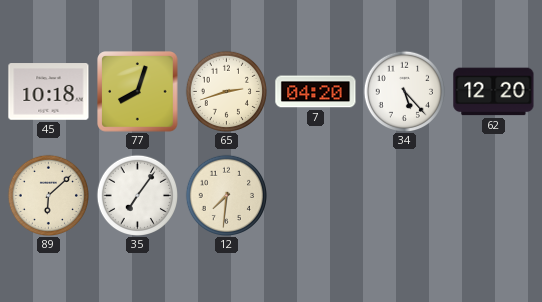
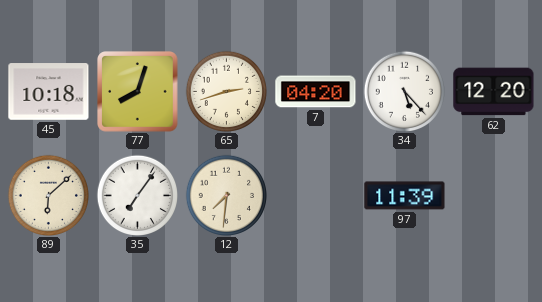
97: none -> 11:39
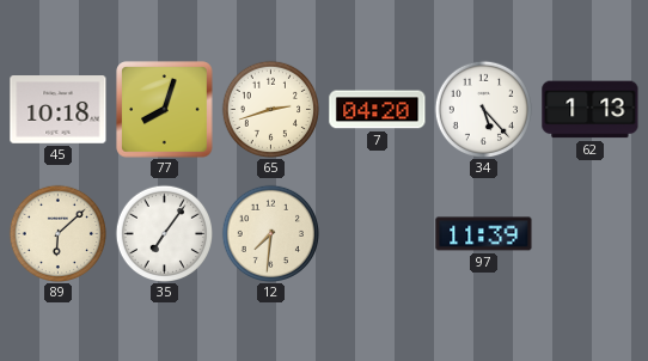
62: 12:20 -> 1:13
